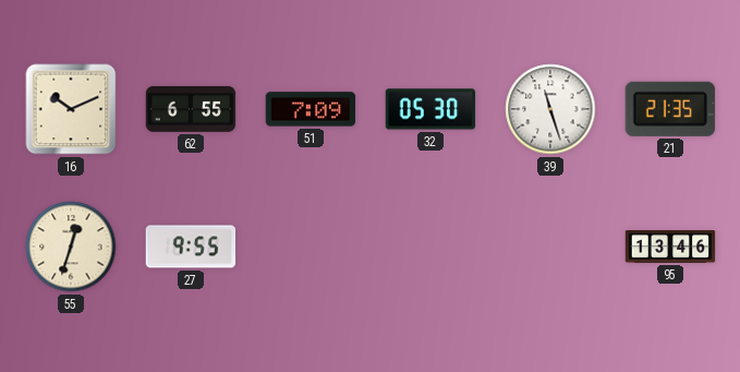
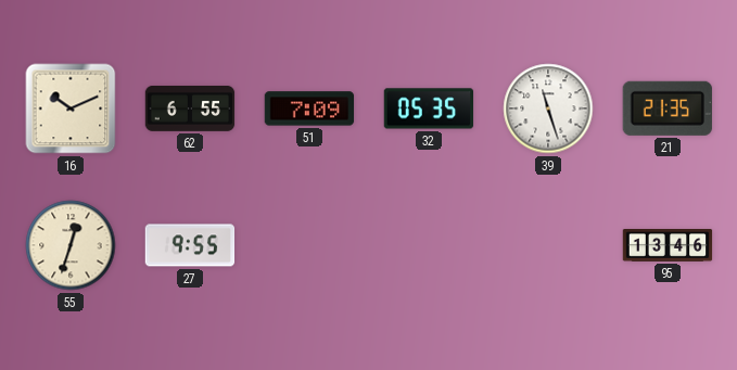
32: 05:30 -> 05:35
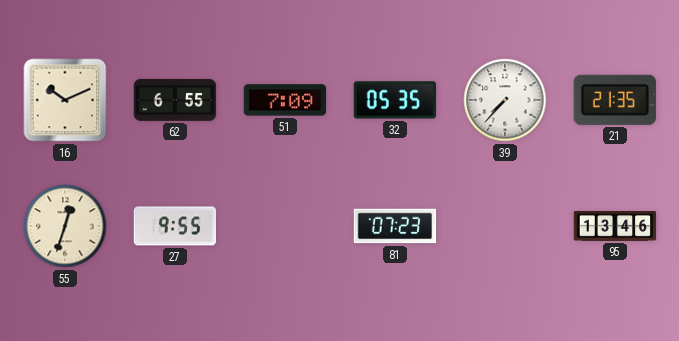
39: 11:27 -> 7:37
81: none -> 07:23
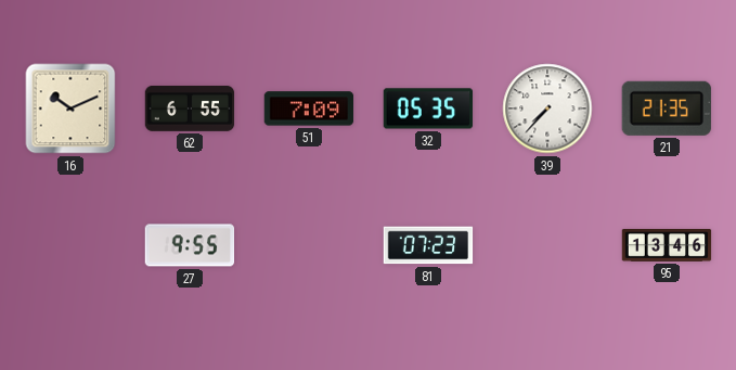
55: 12:33 -> none
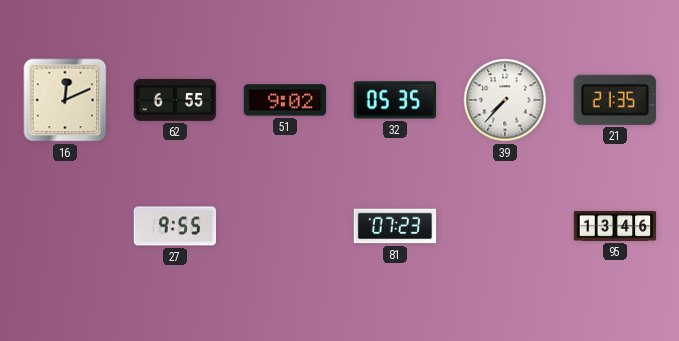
16: 10:11 -> 12:11
51: 7:09 -> 9:02
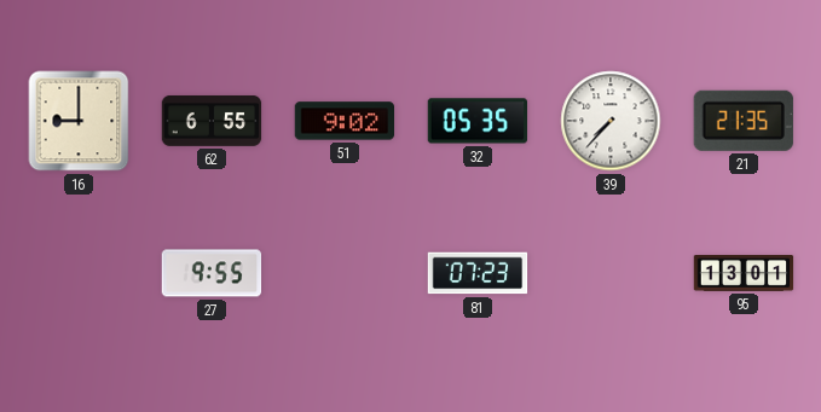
16: 12:11 -> 9:00
95: 13:46 -> 13:01
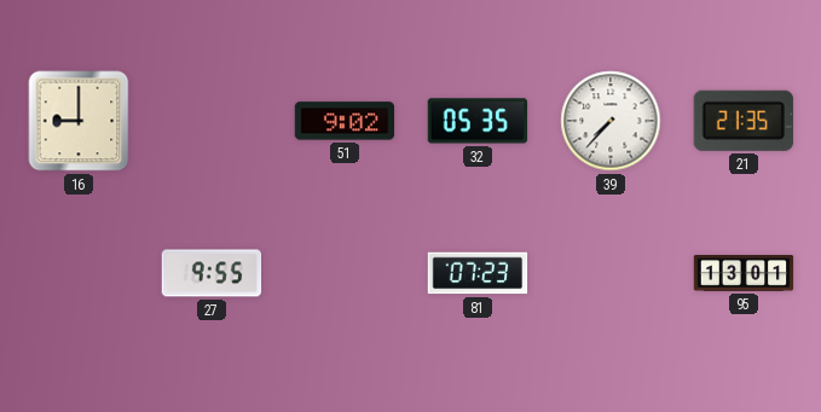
62: 6:55 -> none
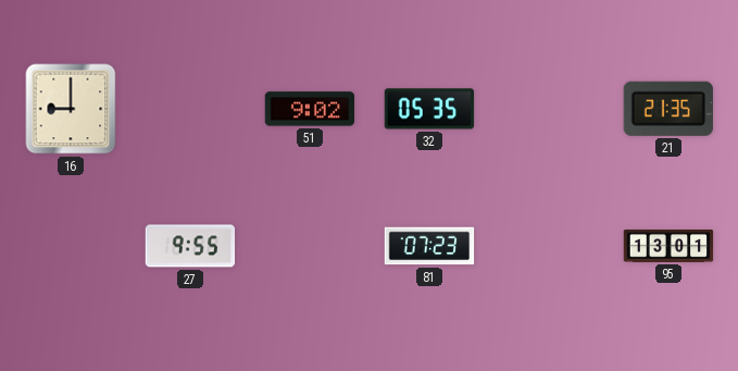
39: 7:37 -> none
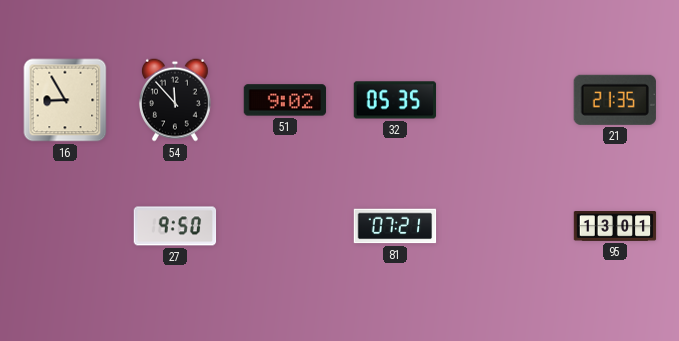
16: 9:00 -> 8:55
54: none -> 11:53
27: 9:55 -> 9:50
81: 07:23 -> 07:21
